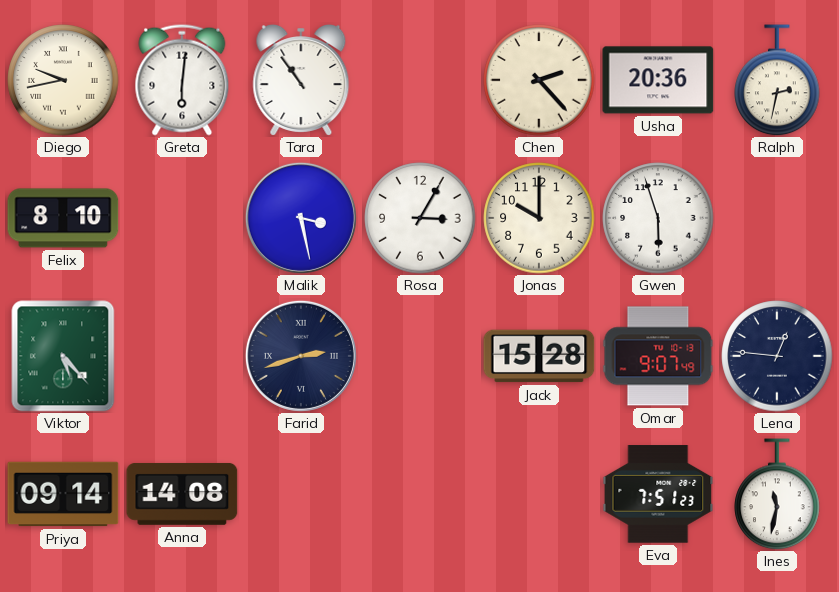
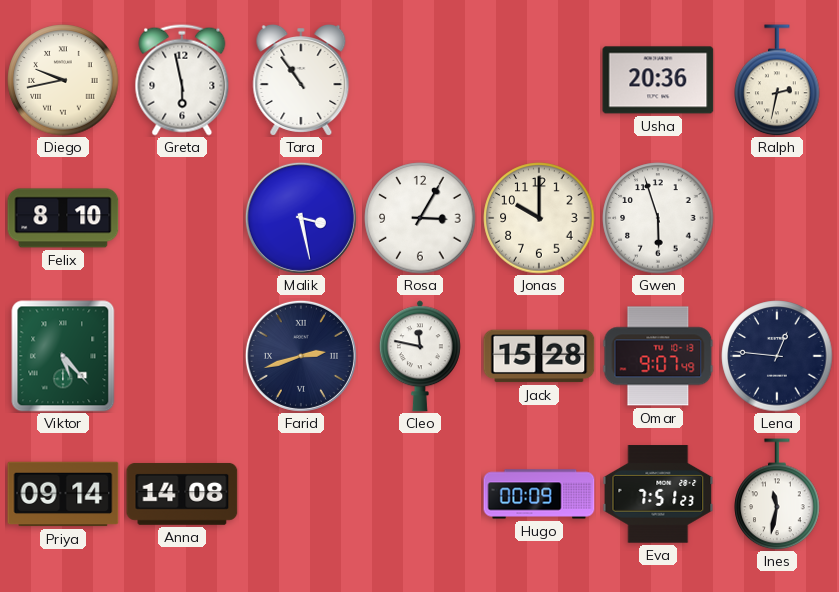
Greta: 6:01 -> 5:58
Chen: 2:23 -> none
Cleo: none -> 11:47
Hugo: none -> 00:09
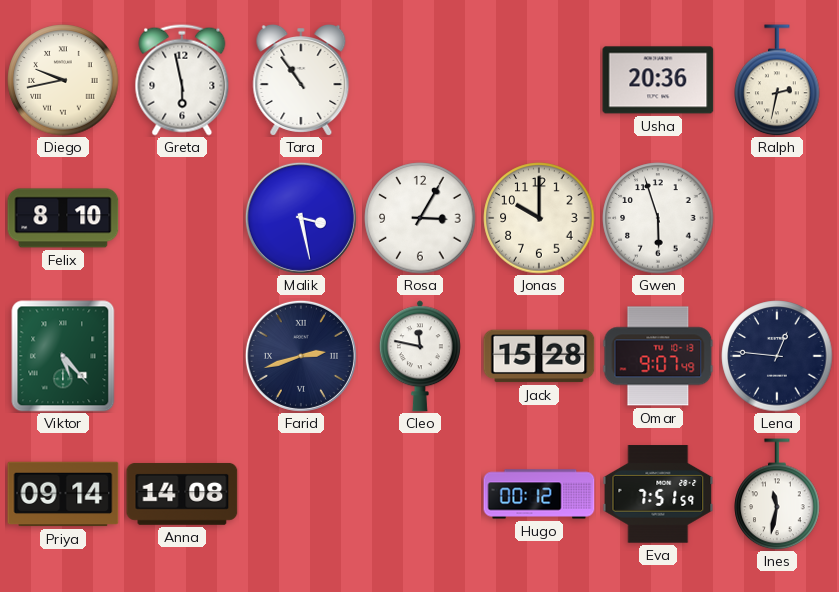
Hugo: 00:09 -> 00:12
Eva: 7:51:23 -> 7:51:59
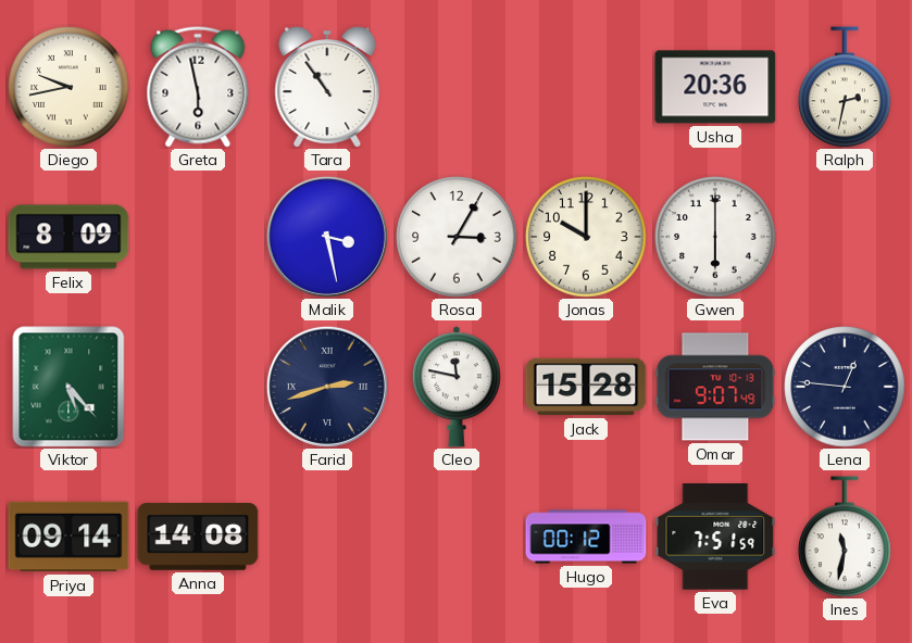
Felix: 8:10 -> 8:09
Gwen: 5:57 -> 6:00
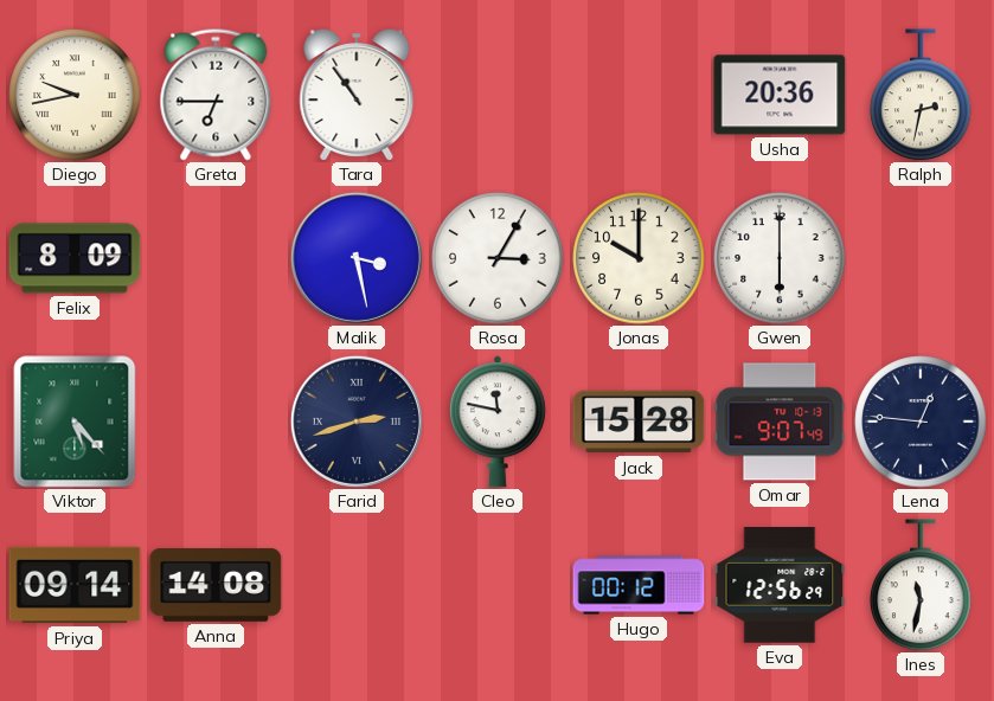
Greta: 5:58 -> 6:45
Eva: 7:51 -> 12:56
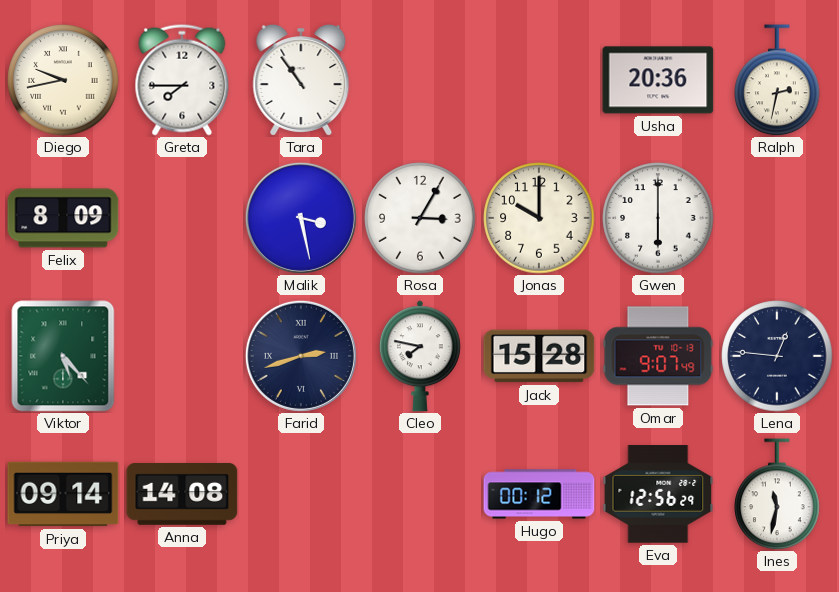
Greta: 6:45 -> 7:45
Cleo: 11:47 -> 7:47
